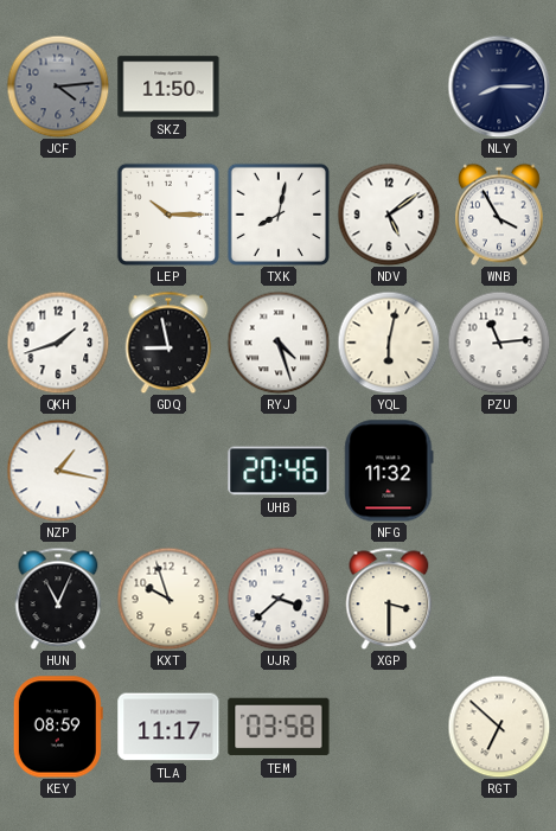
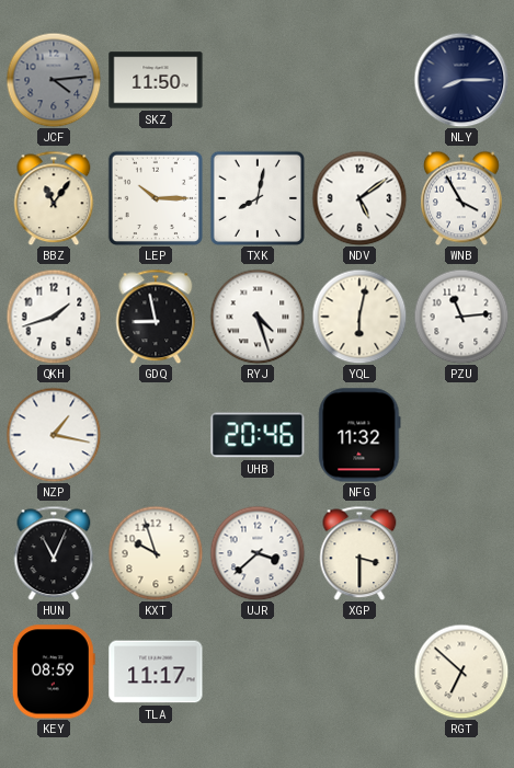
BBZ: none -> 11:06
TEM: 03:58 -> none
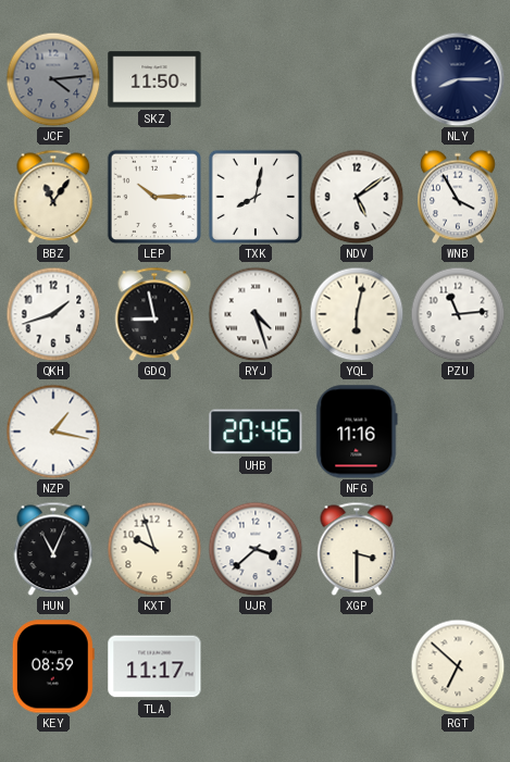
NFG: 11:32 -> 11:16
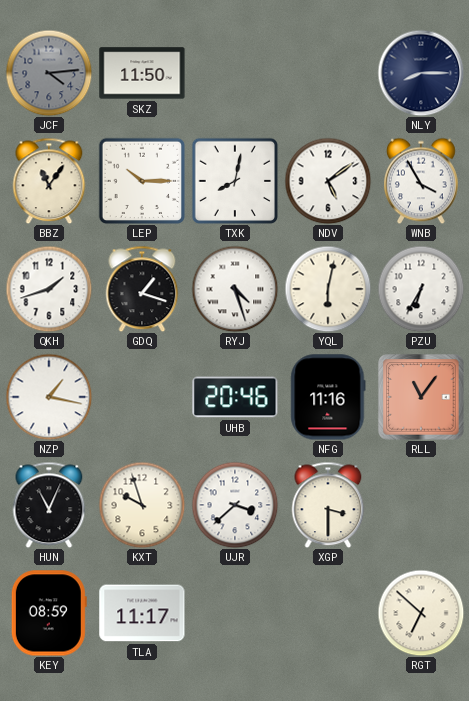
GDQ: 8:58 -> 1:18
PZU: 11:14 -> 6:35
RLL: none -> 11:06
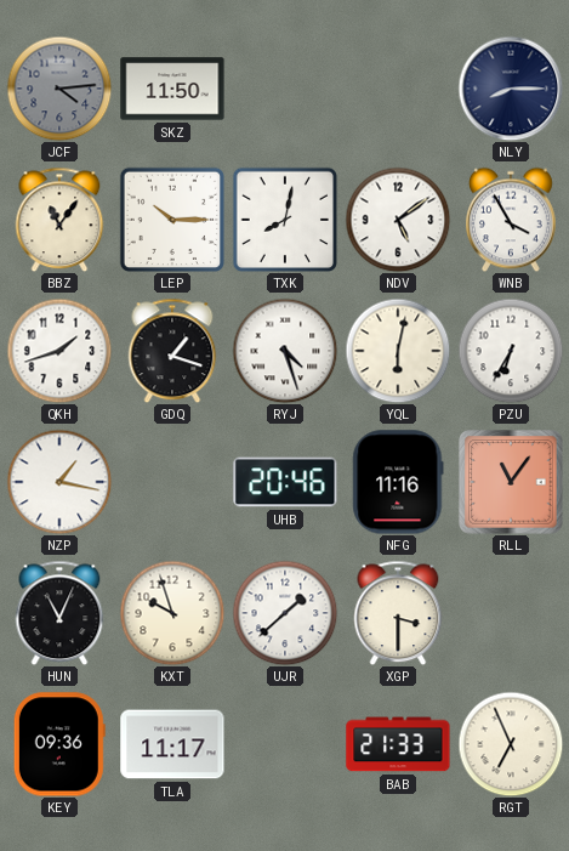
UJR: 3:38 -> 1:38
KEY: 08:59 -> 09:36
BAB: none -> 21:33
RGT: 6:52 -> 6:56
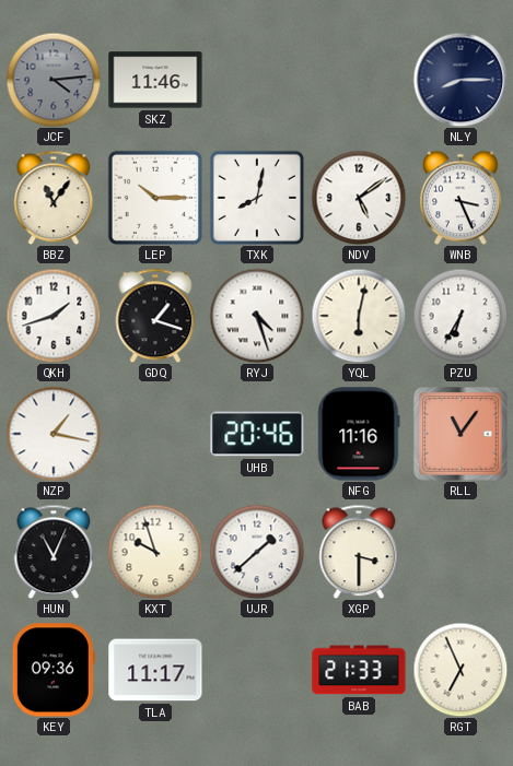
SKZ: 11:50 -> 11:46
WNB: 3:55 -> 3:26
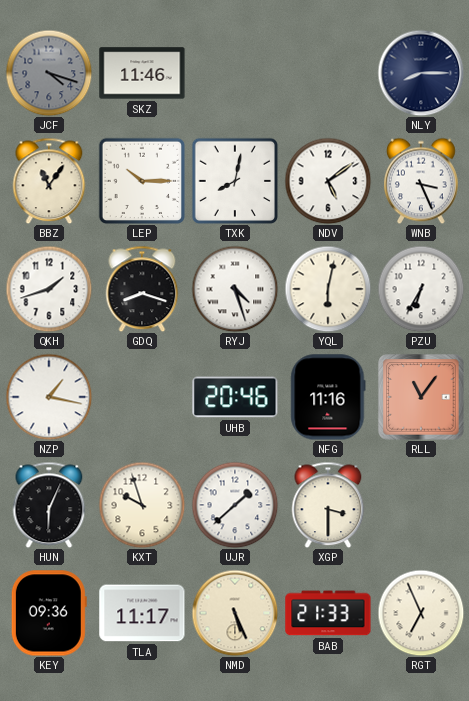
JCF: 4:14 -> 4:18
GDQ: 1:18 -> 8:18
HUN: 11:04 -> 6:04
NMD: none -> 5:26
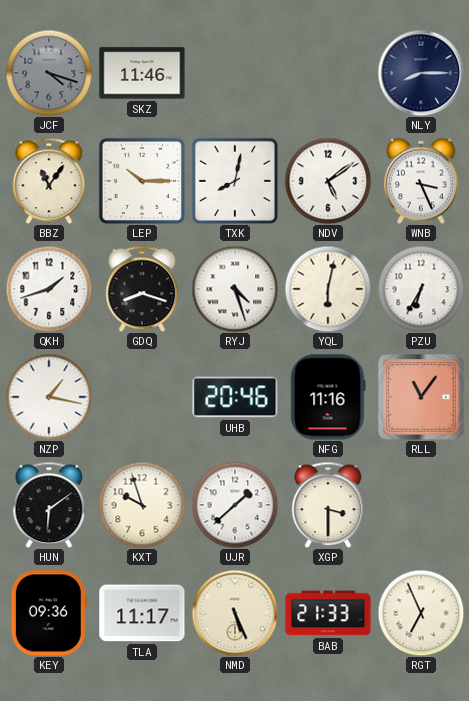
HUN: 6:04 -> 6:09
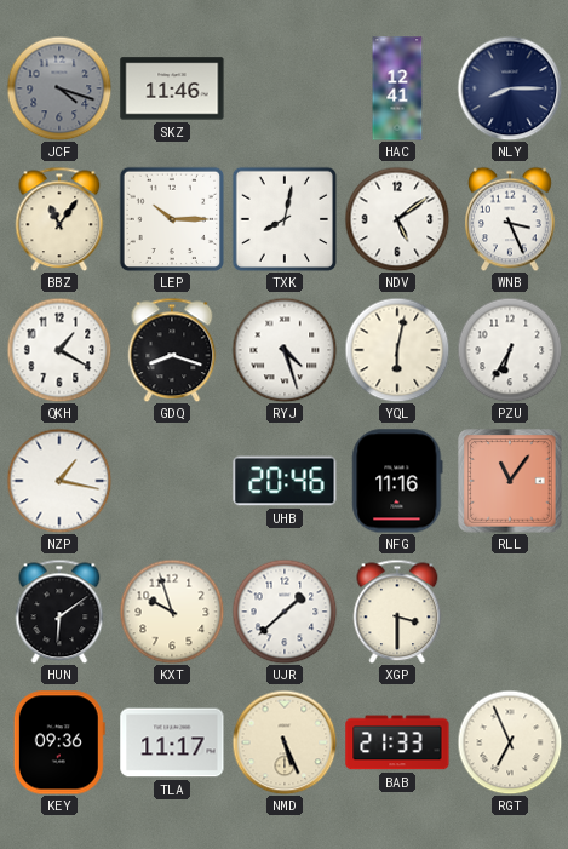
HAC: none -> 12:41
QKH: 1:42 -> 1:20
